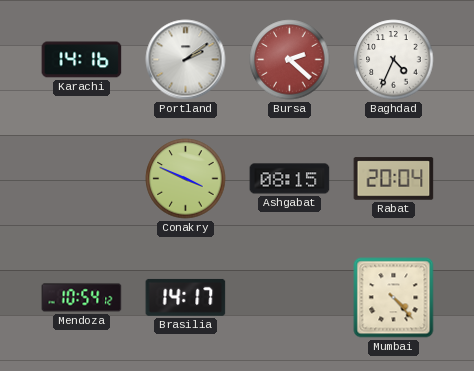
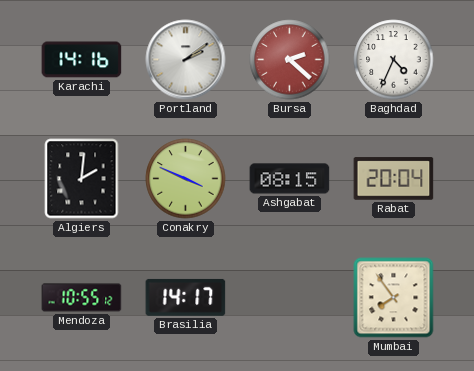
Algiers: none -> 2:01
Mendoza: 10:54 -> 10:55
Mumbai: 4:23 -> 7:54
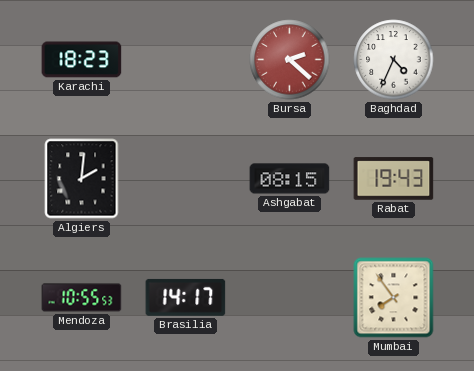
Karachi: 14:16 -> 18:23
Portland: 2:09 -> none
Conakry: 3:49 -> none
Rabat: 20:04 -> 19:43
Mendoza: 10:55:12 -> 10:55:53
